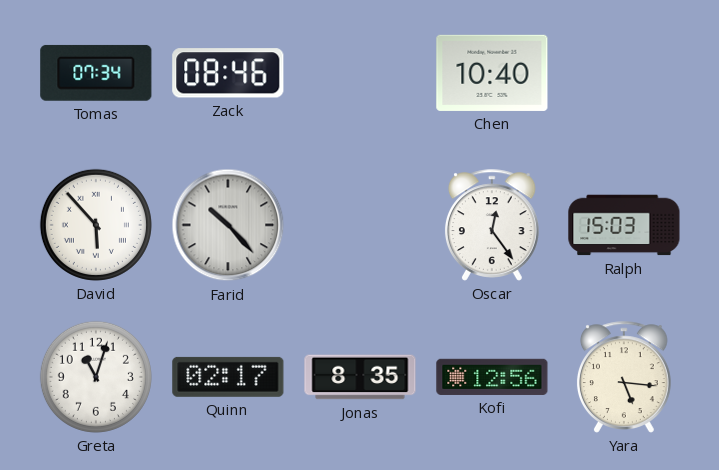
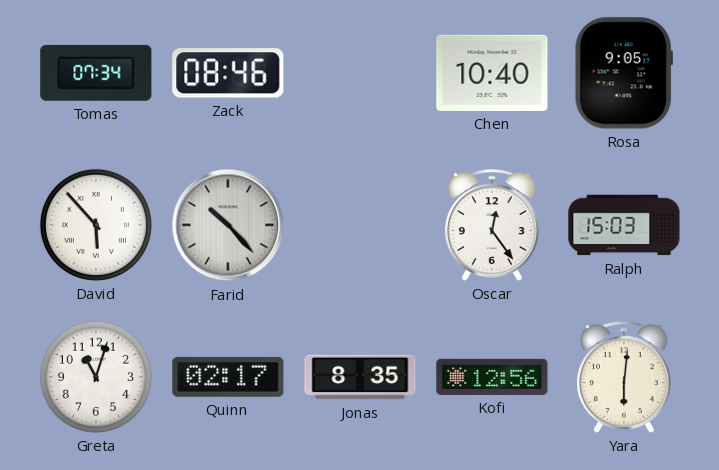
Rosa: none -> 9:05
Yara: 5:16 -> 6:01
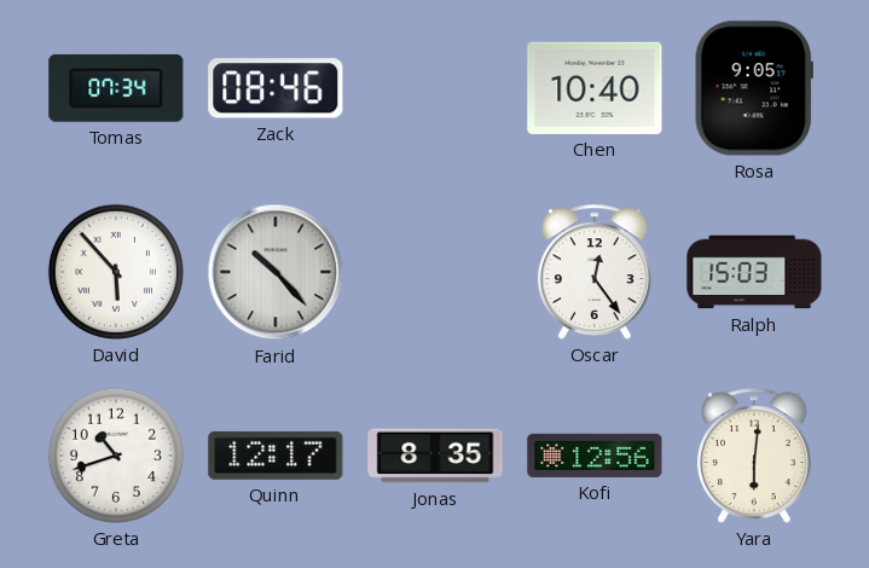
Greta: 11:03 -> 10:42
Quinn: 02:17 -> 12:17
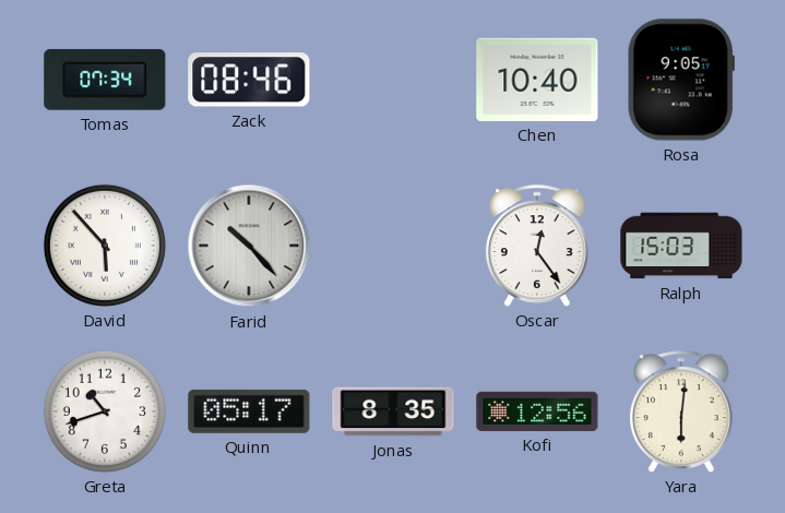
Quinn: 12:17 -> 05:17
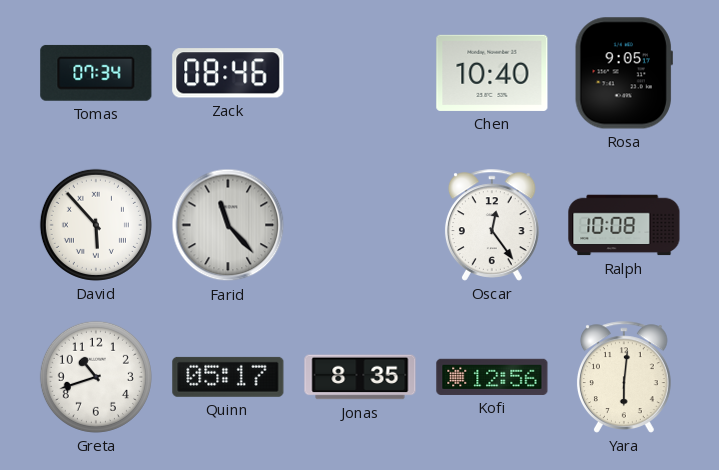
Farid: 10:23 -> 11:23
Ralph: 15:03 -> 10:08
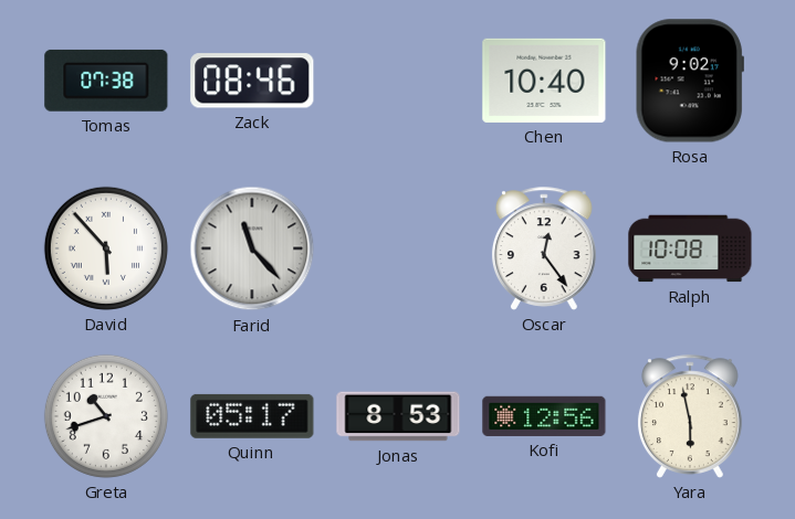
Tomas: 07:34 -> 07:38
Rosa: 9:05 -> 9:02
Jonas: 8:35 -> 8:53
Yara: 6:01 -> 5:58
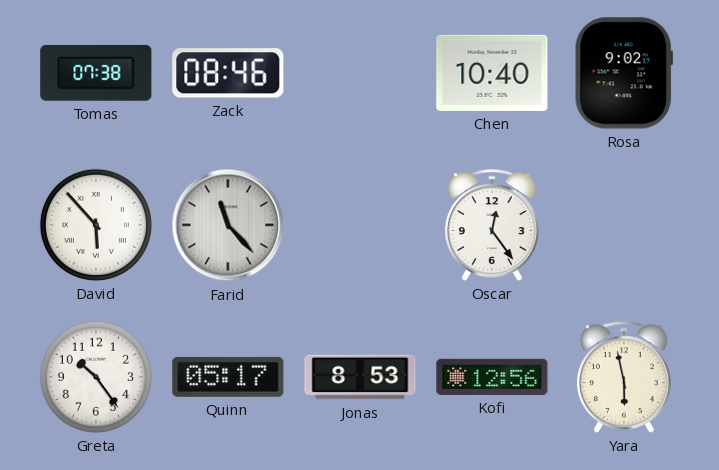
Ralph: 10:08 -> none
Greta: 10:42 -> 10:24
